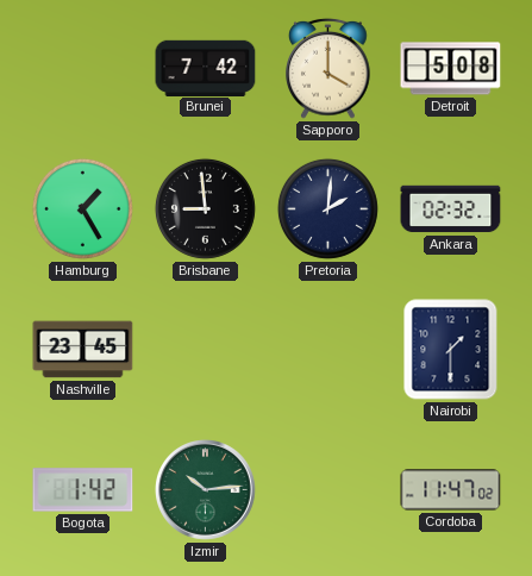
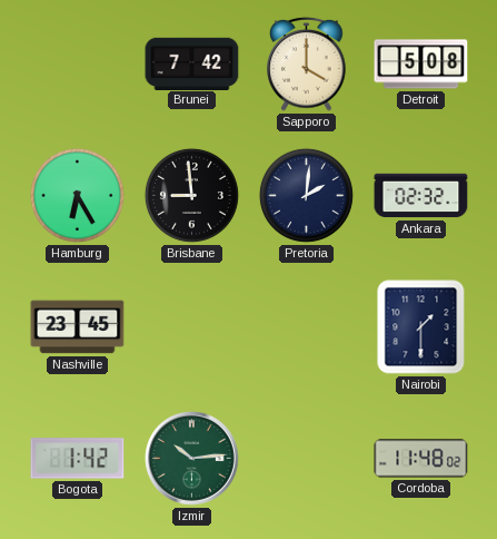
Hamburg: 1:25 -> 6:25
Cordoba: 11:47 -> 11:48
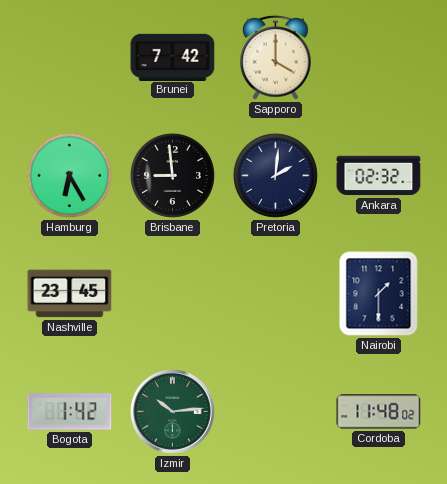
Detroit: 5:08 -> none
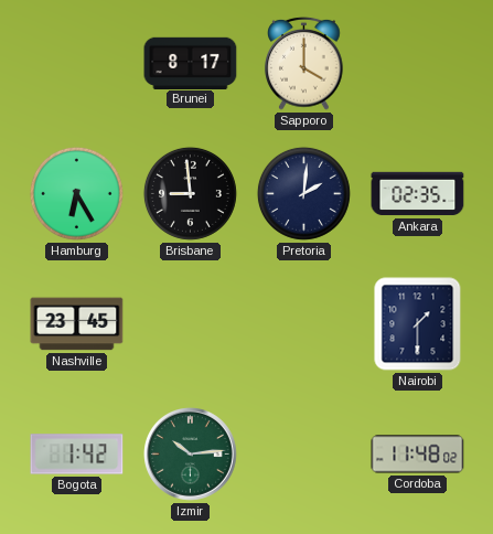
Brunei: 7:42 -> 8:17
Ankara: 02:32 -> 02:35
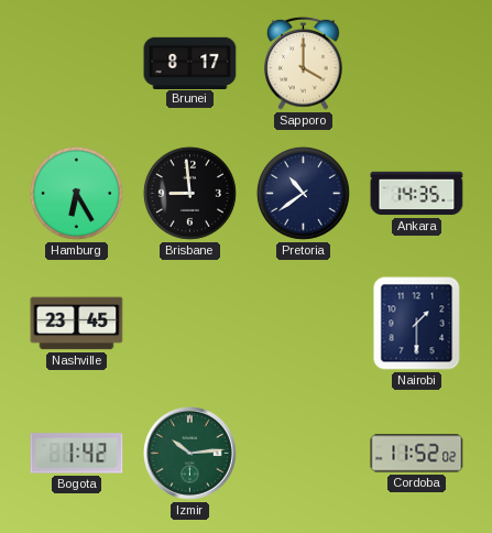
Pretoria: 2:01 -> 10:39
Ankara: 02:35 -> 14:35
Cordoba: 11:48 -> 11:52
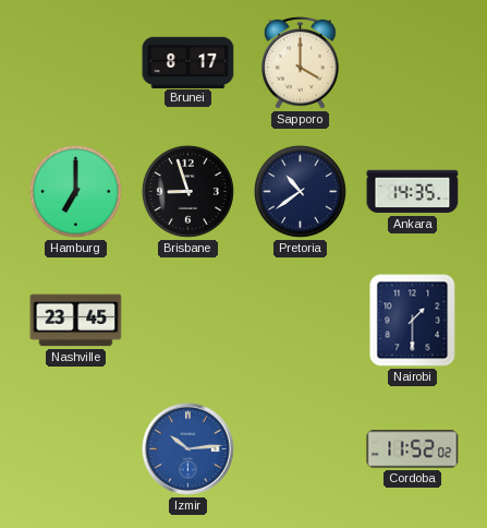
Hamburg: 6:25 -> 7:00
Brisbane: 8:59 -> 8:57
Bogota: 1:42 -> none
Izmir dial: green -> blue
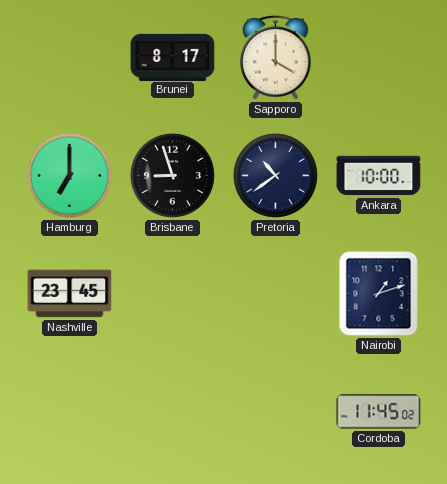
Ankara: 14:35 -> 10:00
Nairobi: 1:30 -> 1:12
Izmir: 10:14 -> none
Cordoba: 11:52 -> 11:45
